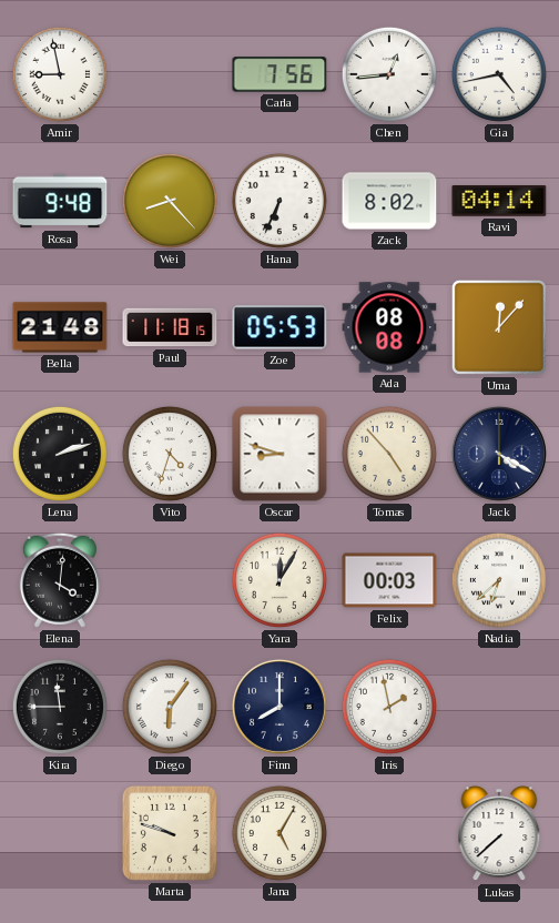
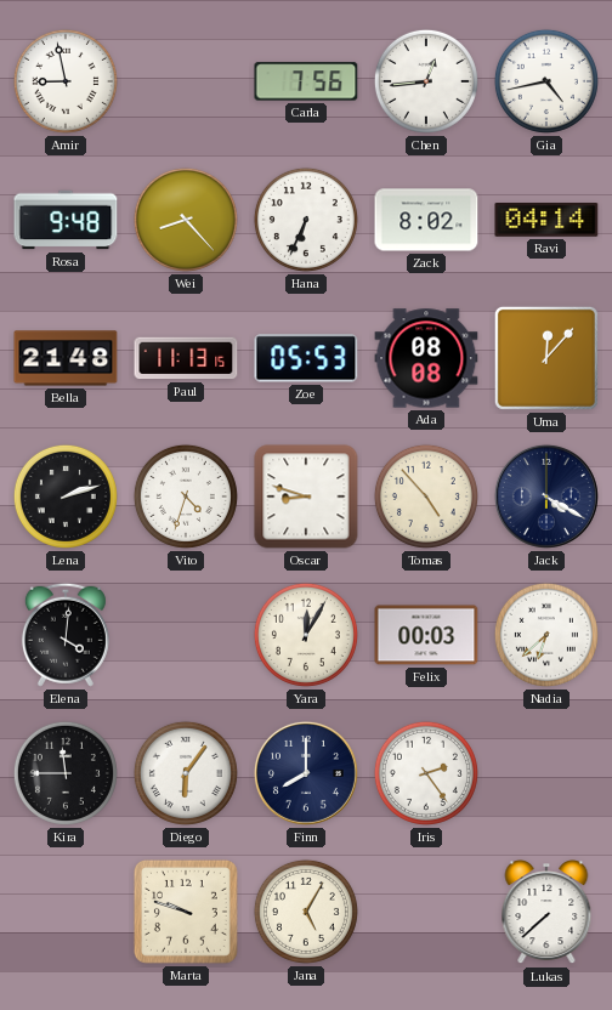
Paul: 11:18 -> 11:13
Iris: 1:58 -> 2:24
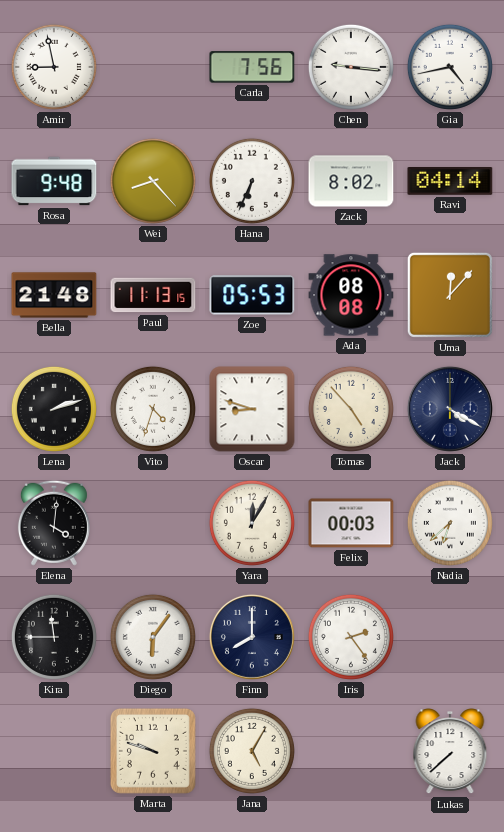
Chen: 12:44 -> 9:16
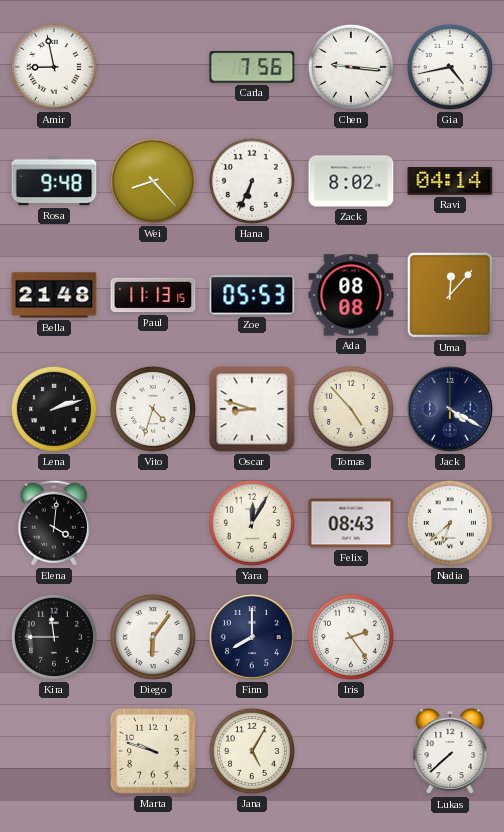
Felix: 00:03 -> 08:43
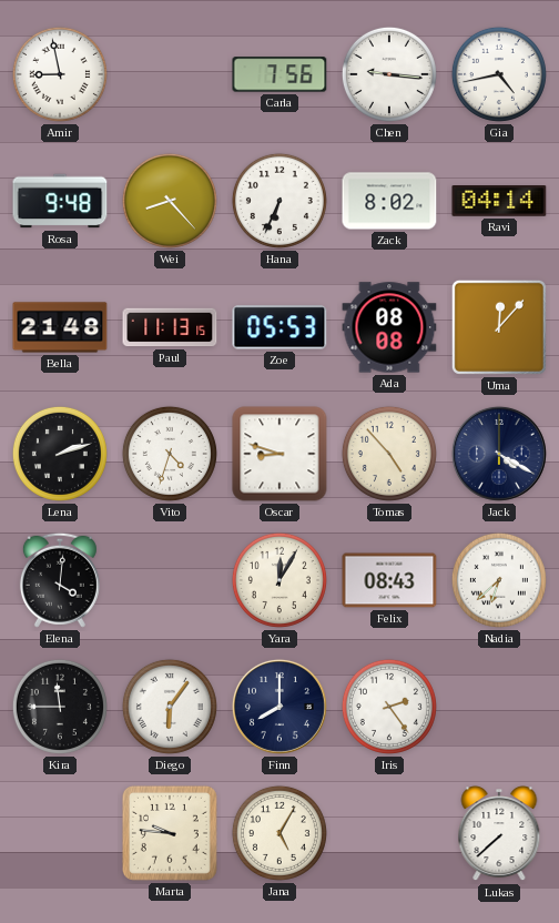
Marta: 9:48 -> 9:46
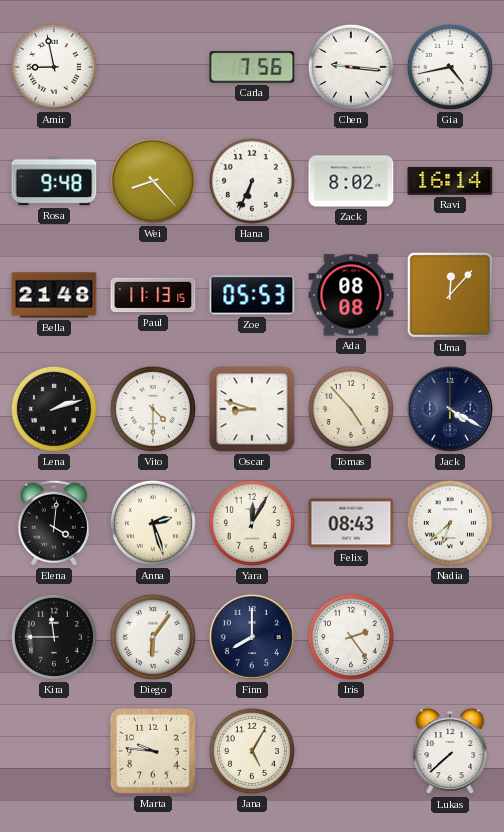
Ravi: 04:14 -> 16:14
Vito: 4:33 -> 4:30
Anna: none -> 2:27
